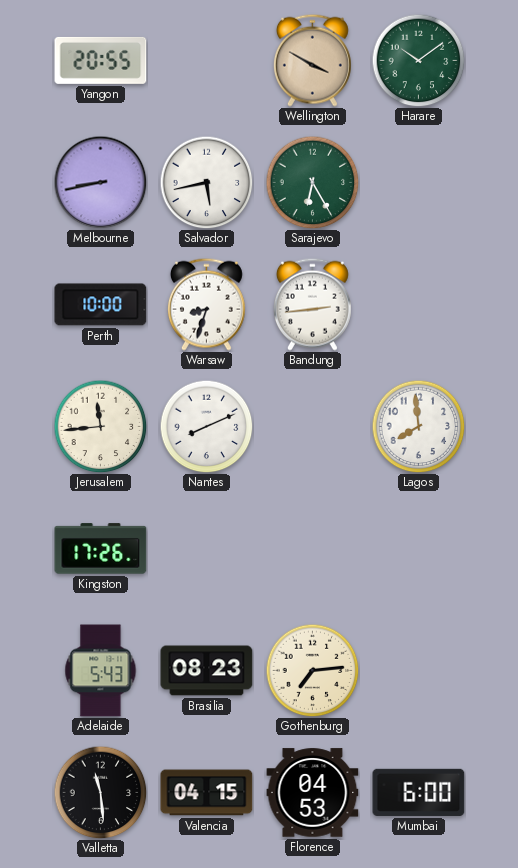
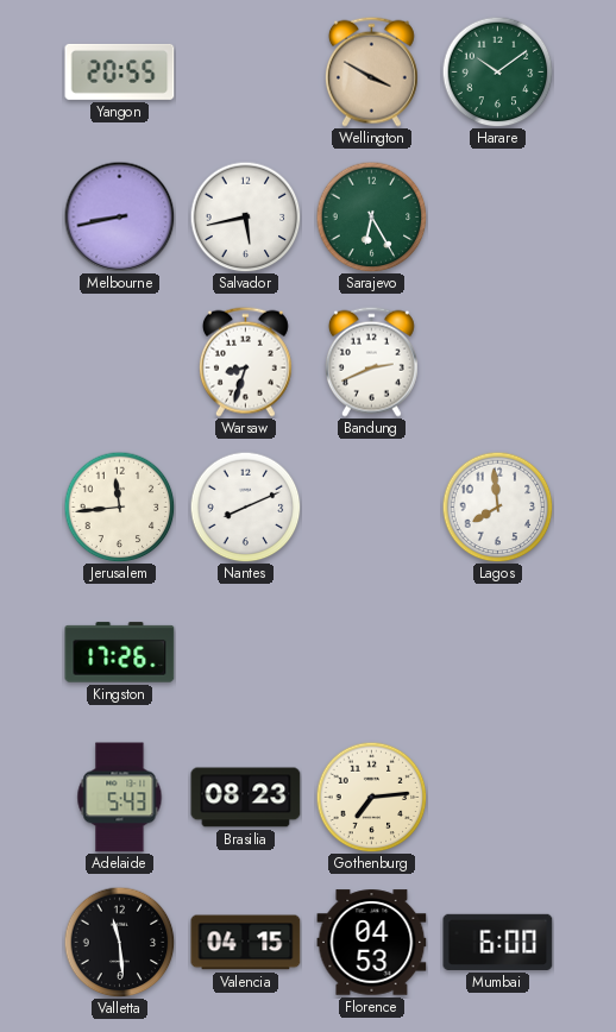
Perth: 10:00 -> none
Bandung: 2:44 -> 2:41
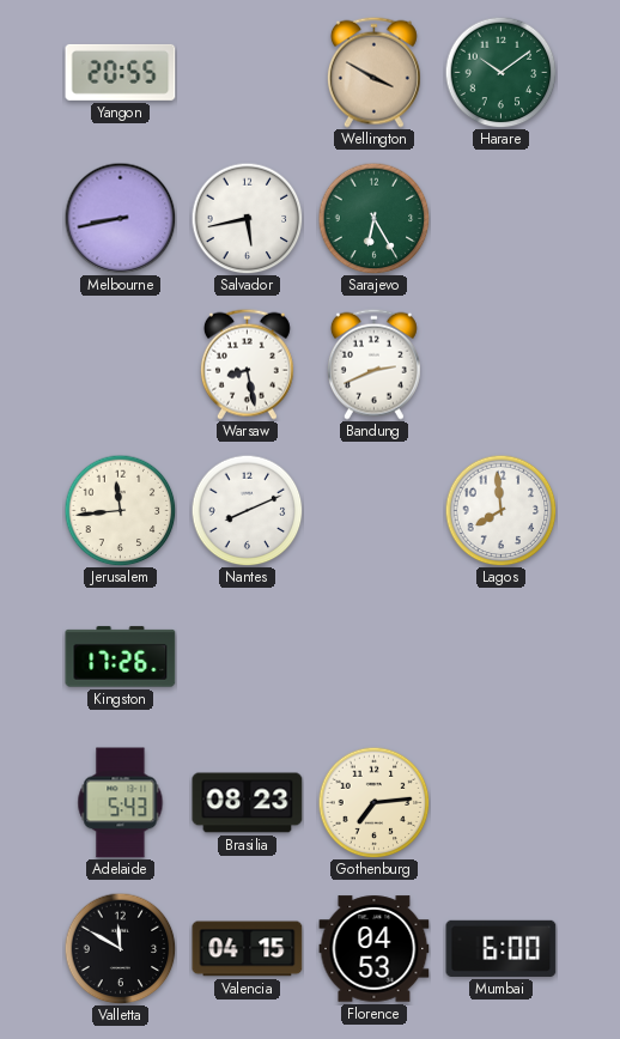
Warsaw: 8:33 -> 8:28
Valletta: 11:29 -> 11:50
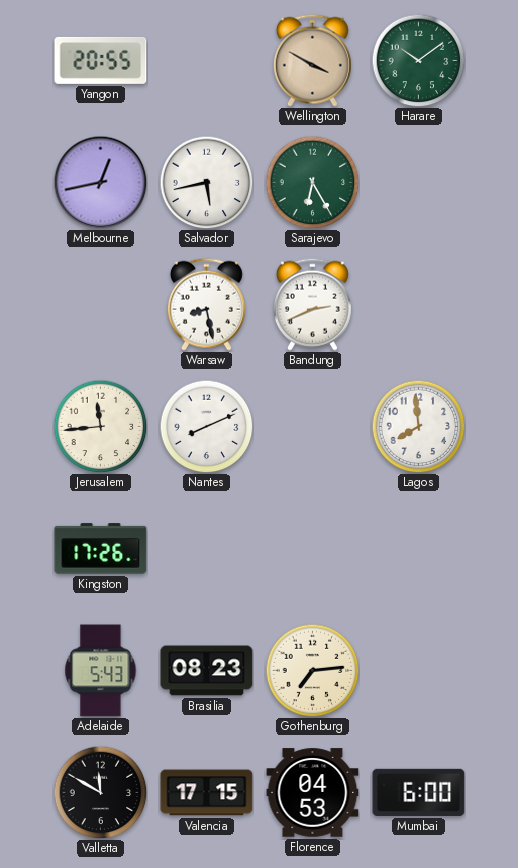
Melbourne: 8:43 -> 12:43
Valencia: 04:15 -> 17:15
